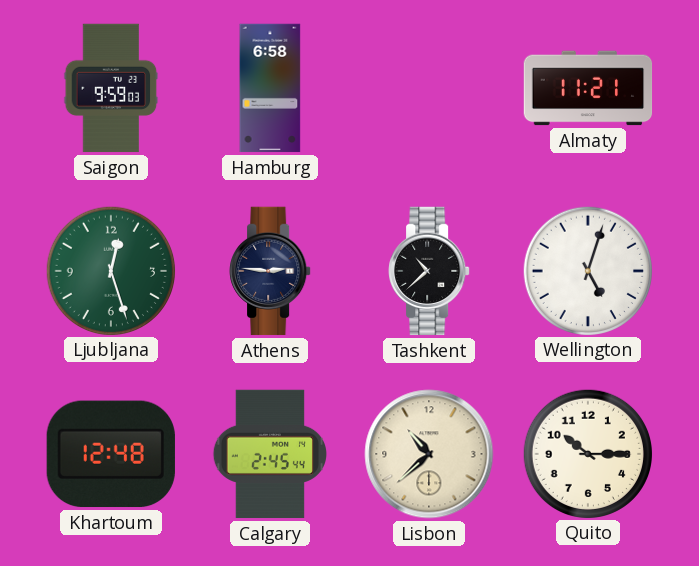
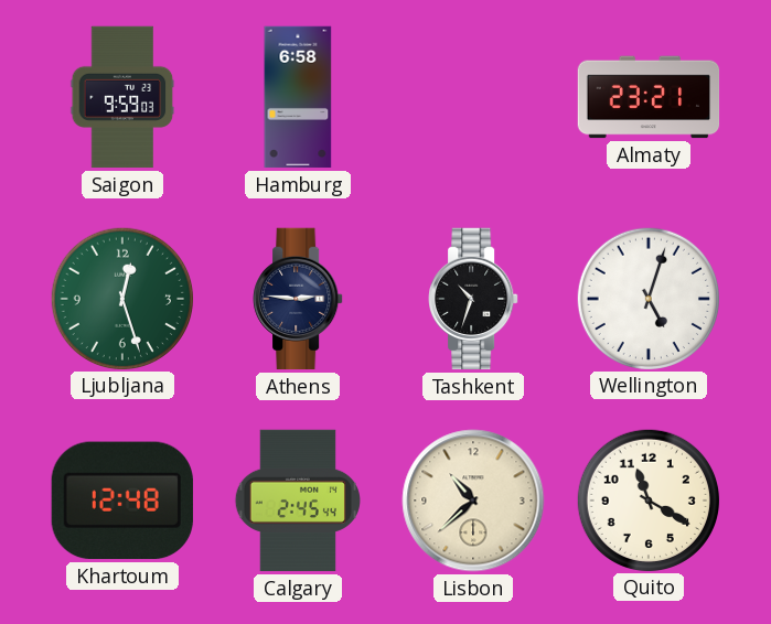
Almaty: 11:21 -> 23:21
Tashkent: 10:38 -> 10:33
Quito: 10:15 -> 11:20
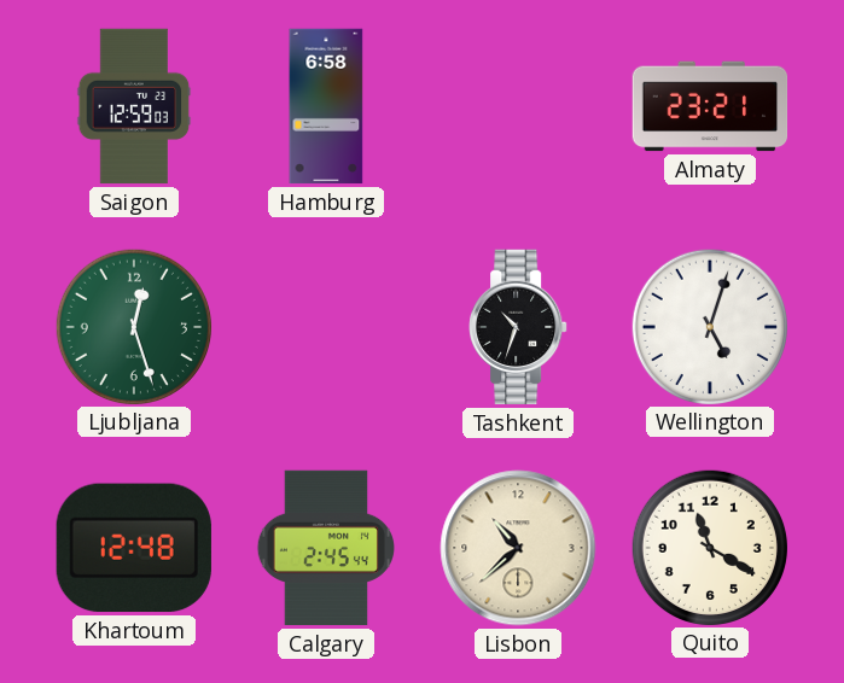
Saigon: 9:59 -> 12:59
Athens: 2:46 -> none
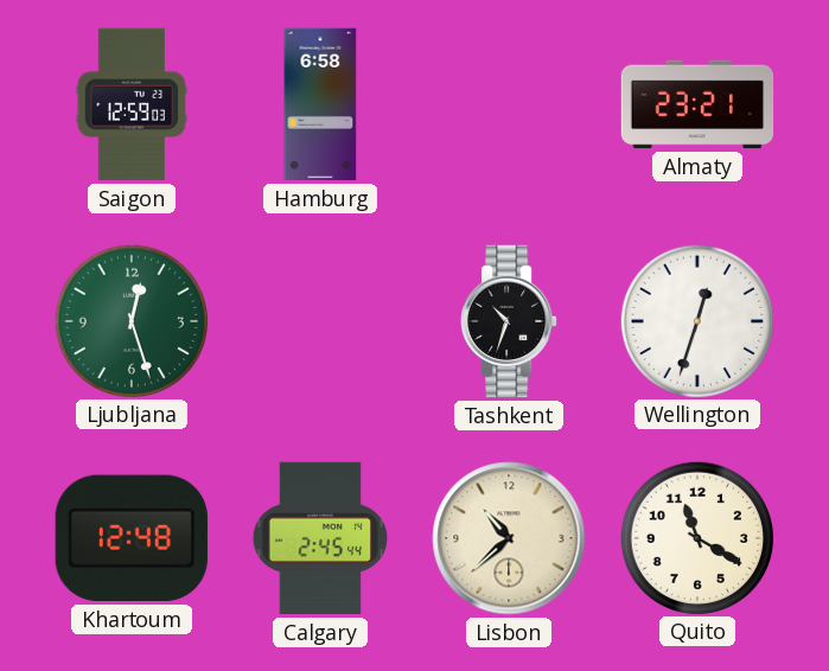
Wellington: 5:03 -> 12:33
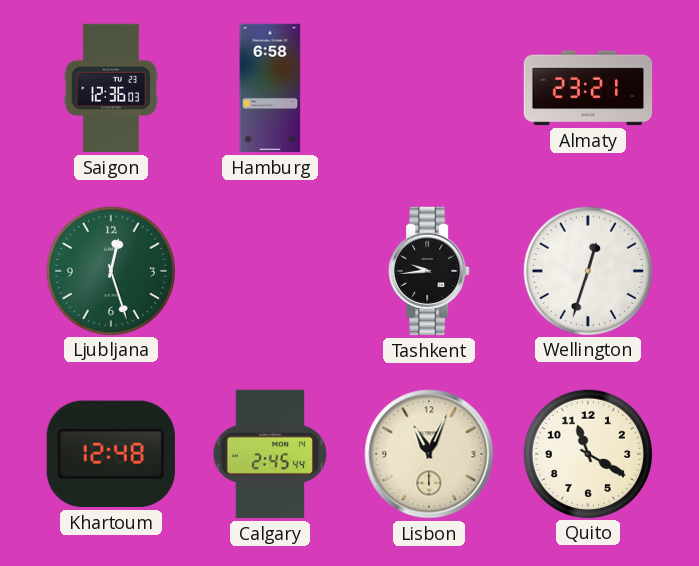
Saigon: 12:59 -> 12:36
Tashkent: 10:33 -> 9:44
Lisbon: 10:38 -> 11:04
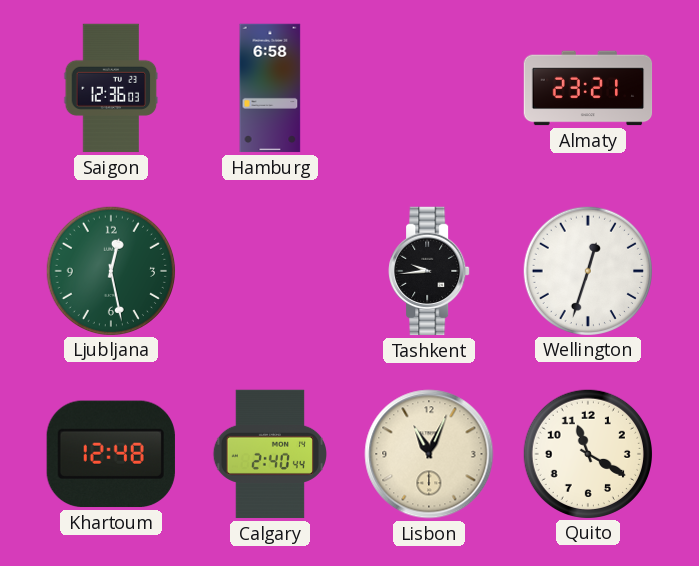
Ljubljana: 12:27 -> 12:28
Calgary: 2:45 -> 2:40
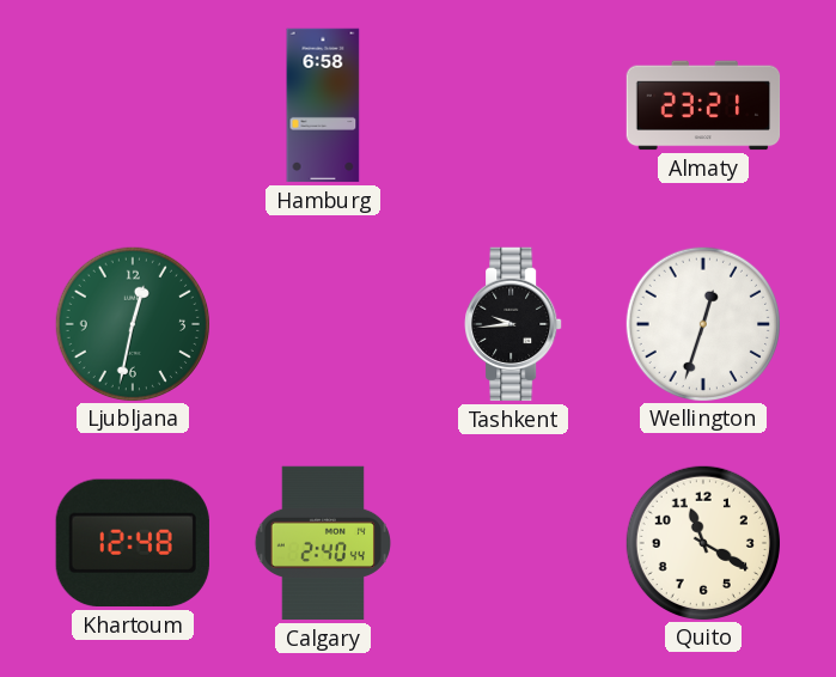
Saigon: 12:36 -> none
Ljubljana: 12:28 -> 12:32
Lisbon: 11:04 -> none
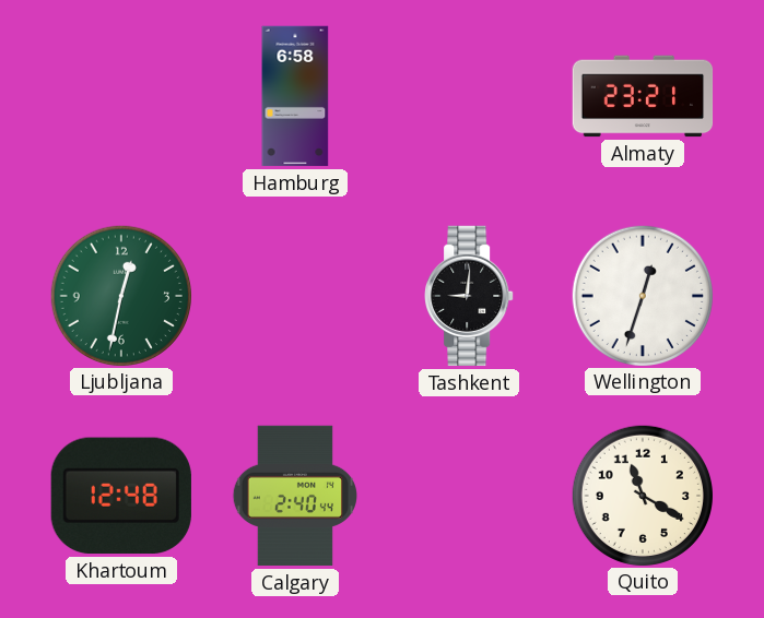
Tashkent: 9:44 -> 9:01
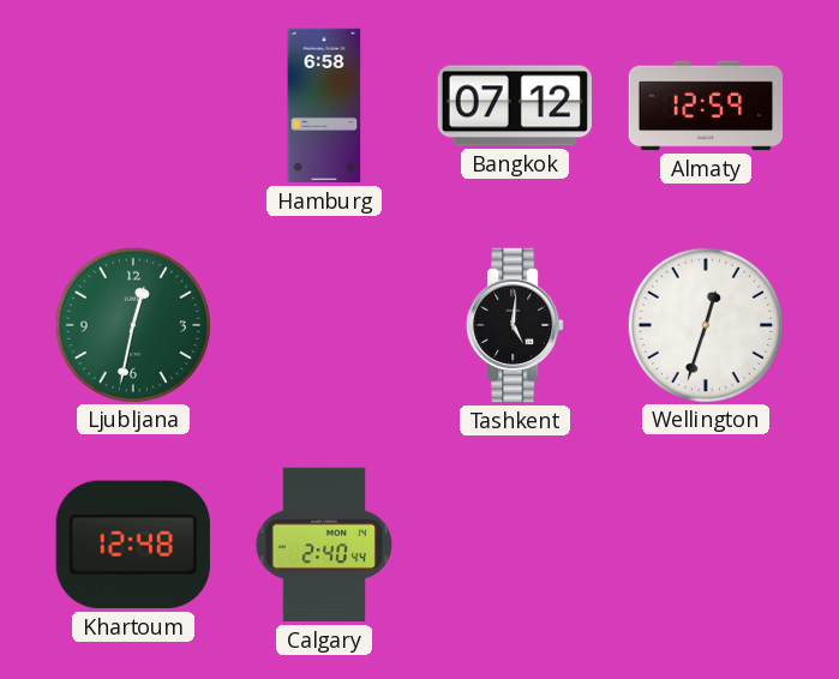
Bangkok: none -> 07:12
Almaty: 23:21 -> 12:59
Tashkent: 9:01 -> 5:01
Quito: 11:20 -> none
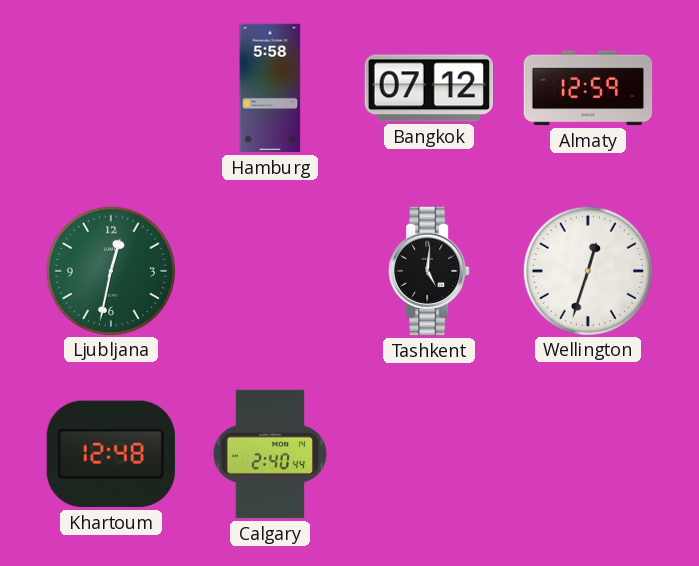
Hamburg: 6:58 -> 5:58
